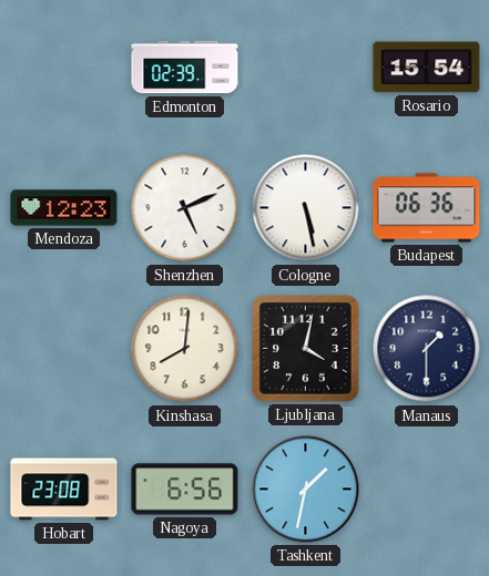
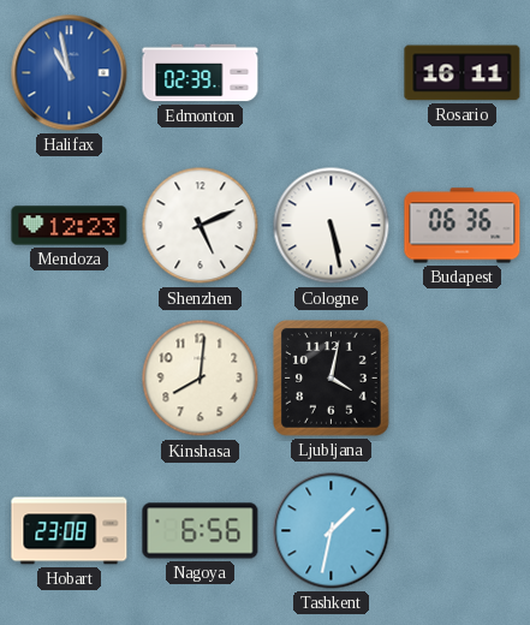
Halifax: none -> 10:58
Rosario: 15:54 -> 16:11
Manaus: 1:30 -> none
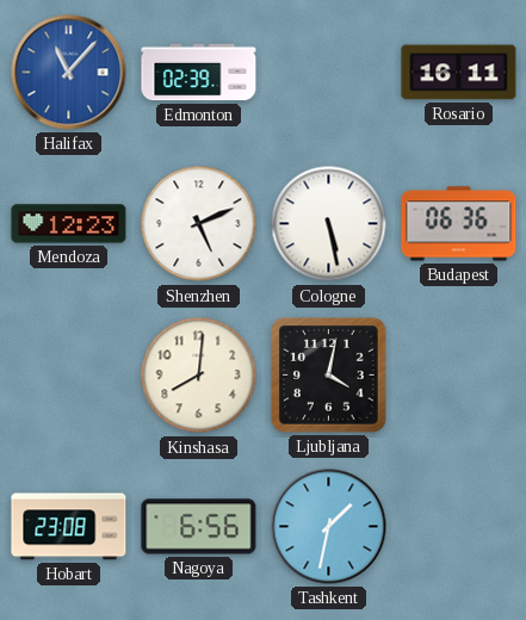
Halifax: 10:58 -> 11:07
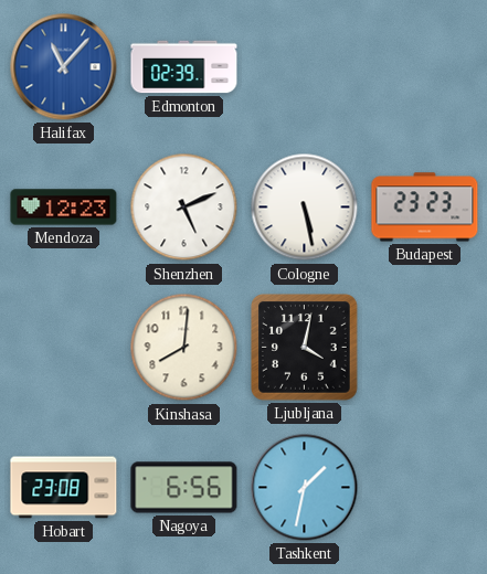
Rosario: 16:11 -> none
Budapest: 06:36 -> 23:23
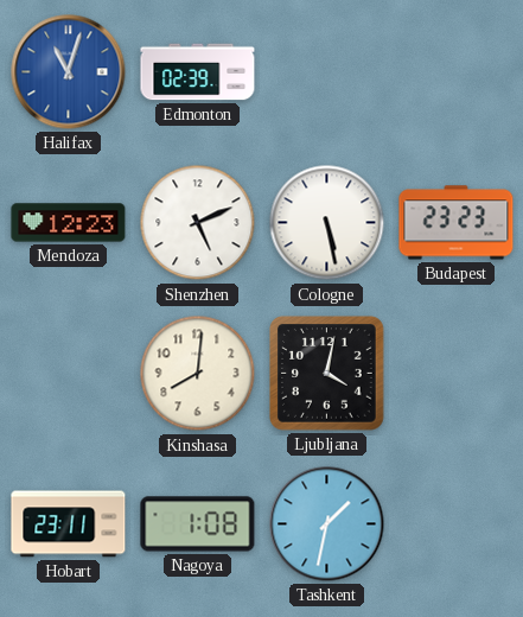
Halifax: 11:07 -> 11:03
Hobart: 23:08 -> 23:11
Nagoya: 6:56 -> 1:08
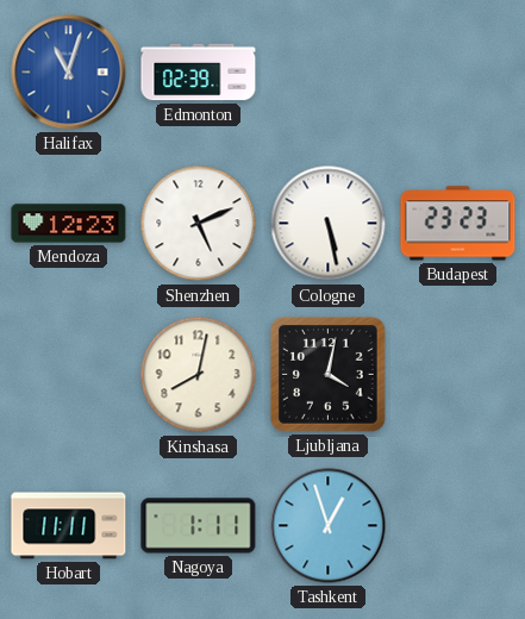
Kinshasa: 8:01 -> 8:02
Hobart: 23:11 -> 11:11
Nagoya: 1:08 -> 1:11
Tashkent: 1:32 -> 12:57
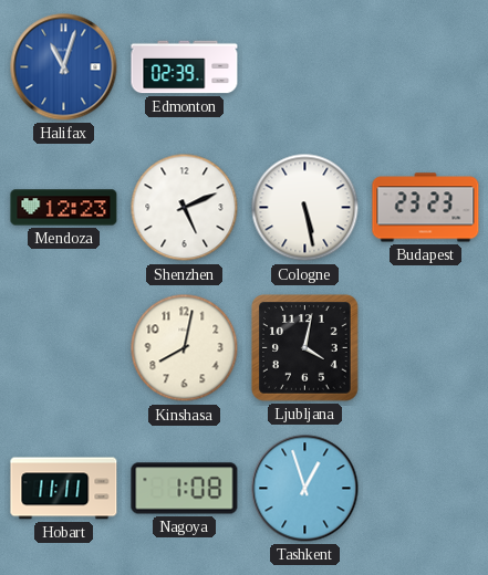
Nagoya: 1:11 -> 1:08
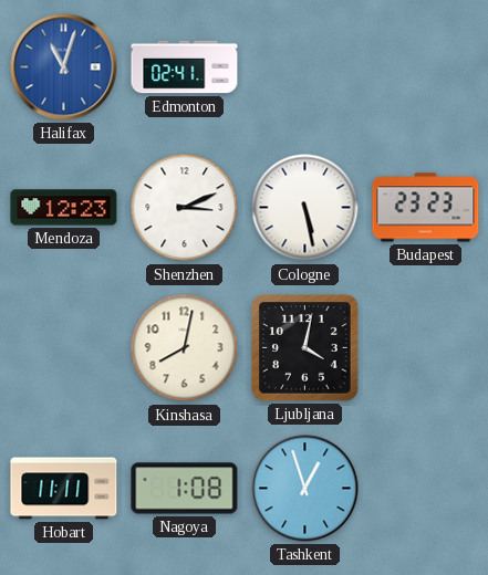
Edmonton: 02:39 -> 02:41
Shenzhen: 5:11 -> 3:11
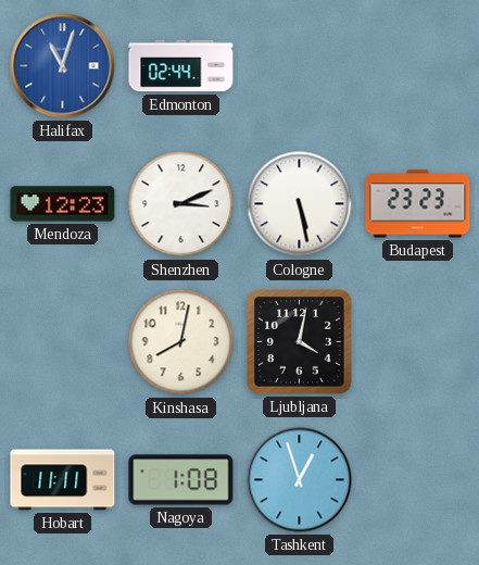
Edmonton: 02:41 -> 02:44
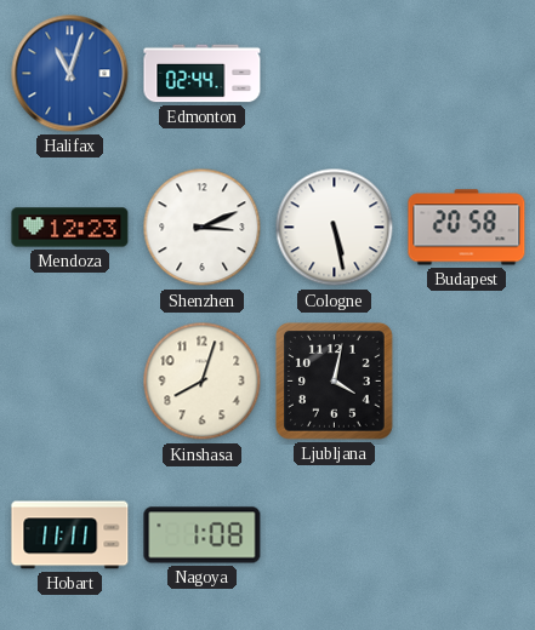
Budapest: 23:23 -> 20:58
Kinshasa: 8:02 -> 8:03
Tashkent: 12:57 -> none
